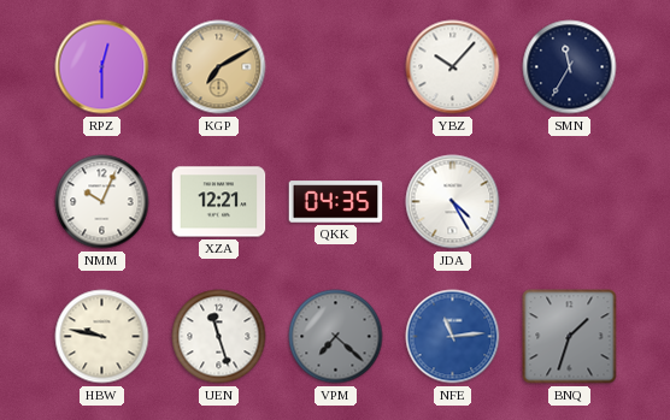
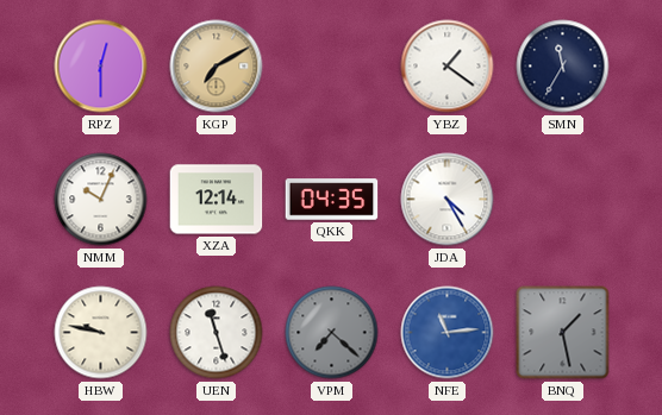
YBZ: 10:07 -> 1:21
XZA: 12:21 -> 12:14
BNQ: 1:33 -> 1:28
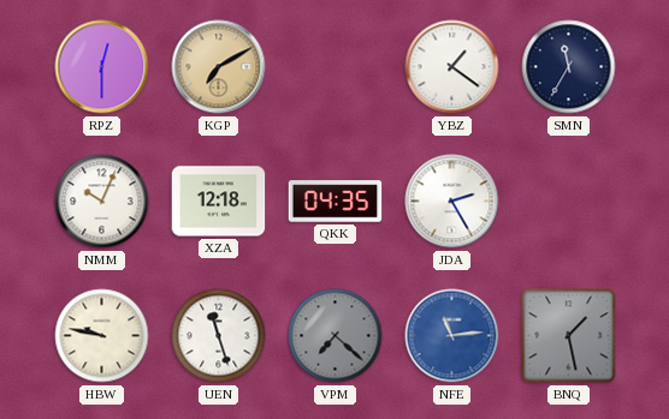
XZA: 12:14 -> 12:18
JDA: 4:25 -> 2:25
